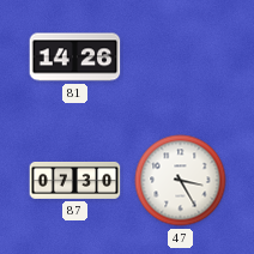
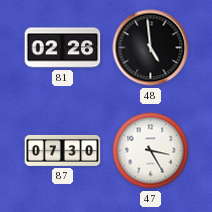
81: 14:26 -> 02:26
48: none -> 4:59
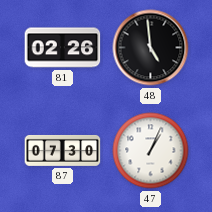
47: 3:25 -> 1:04
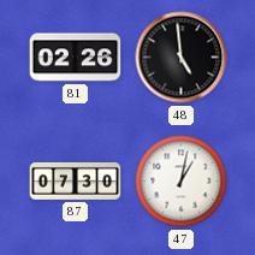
47: 1:04 -> 1:02
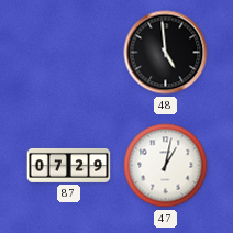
81: 02:26 -> none
87: 07:30 -> 07:29
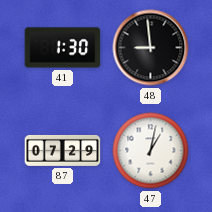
41: none -> 1:30
48: 4:59 -> 8:59
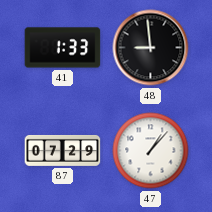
41: 1:30 -> 1:33
47: 1:02 -> 1:07
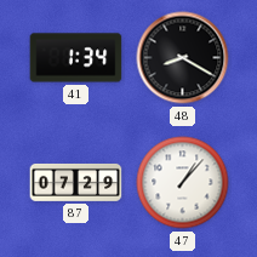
41: 1:33 -> 1:34
48: 8:59 -> 8:20
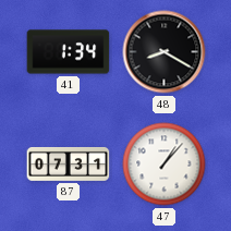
87: 07:29 -> 07:31
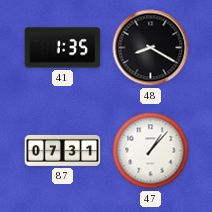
41: 1:34 -> 1:35
